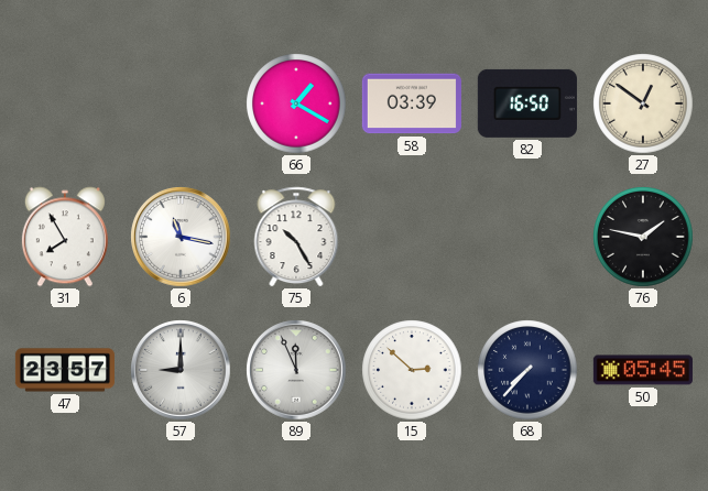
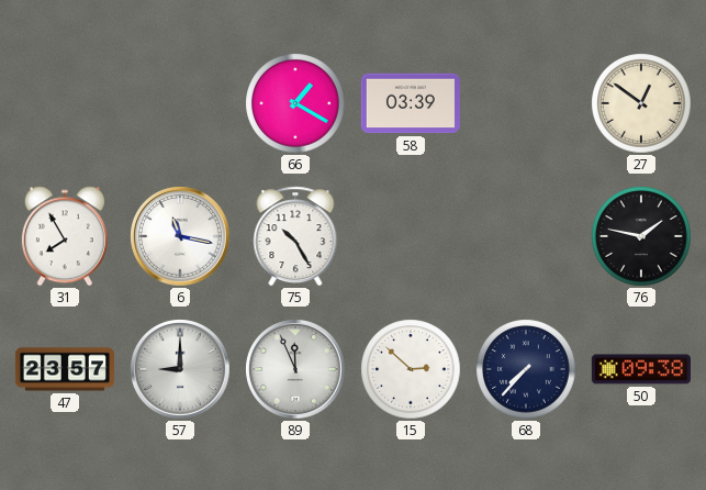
82: 16:50 -> none
50: 05:45 -> 09:38
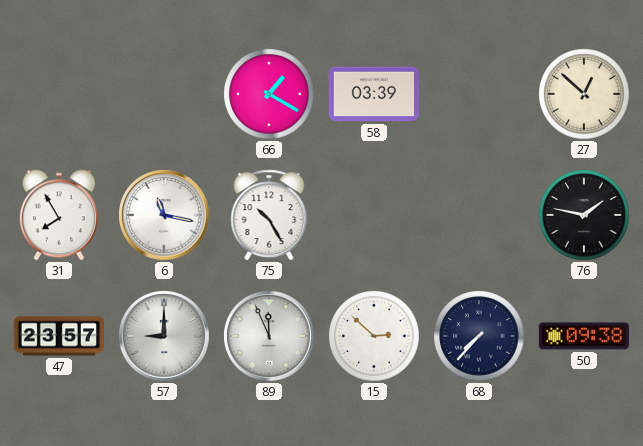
27: 12:51 -> 12:52
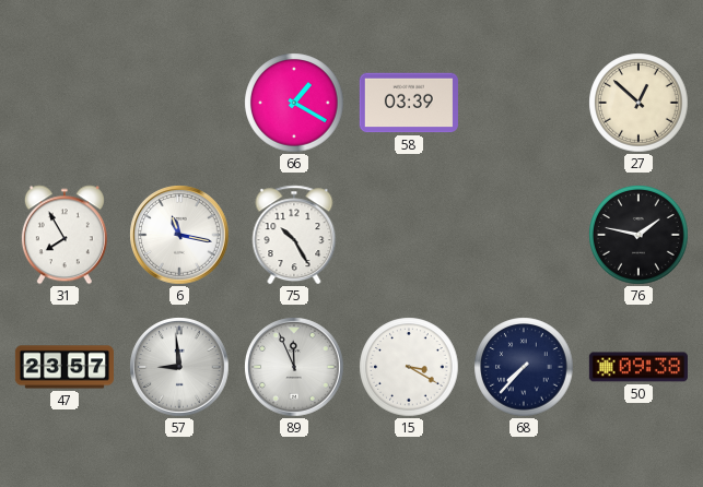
57: 9:00 -> 8:59
15: 2:52 -> 3:20
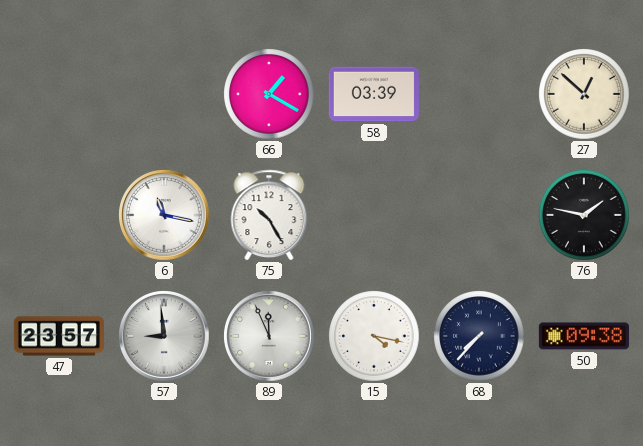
31: 7:55 -> none
15: 3:20 -> 4:17
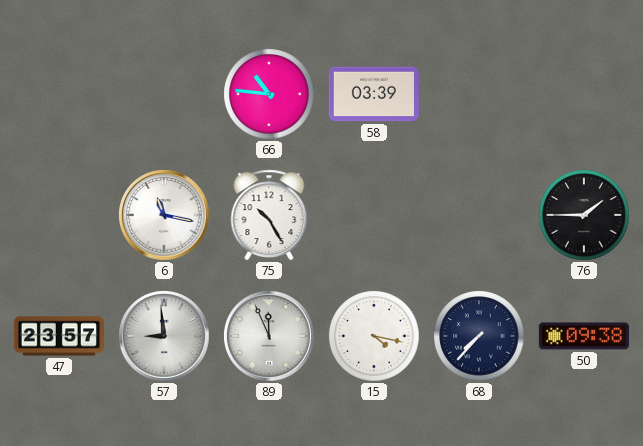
66: 1:20 -> 10:46
27: 12:52 -> none
76: 1:47 -> 1:45
